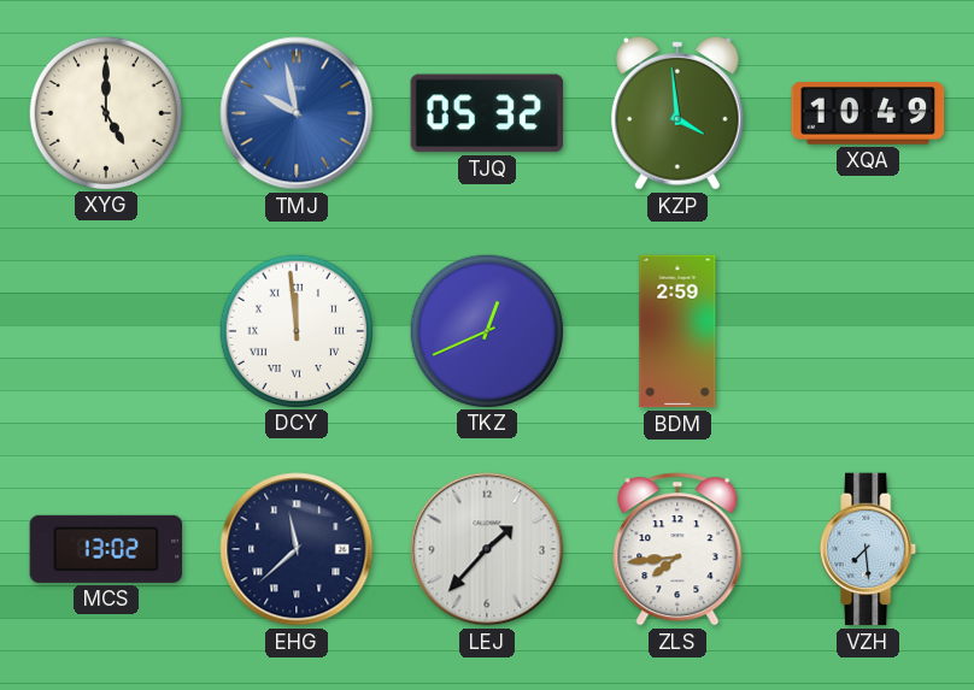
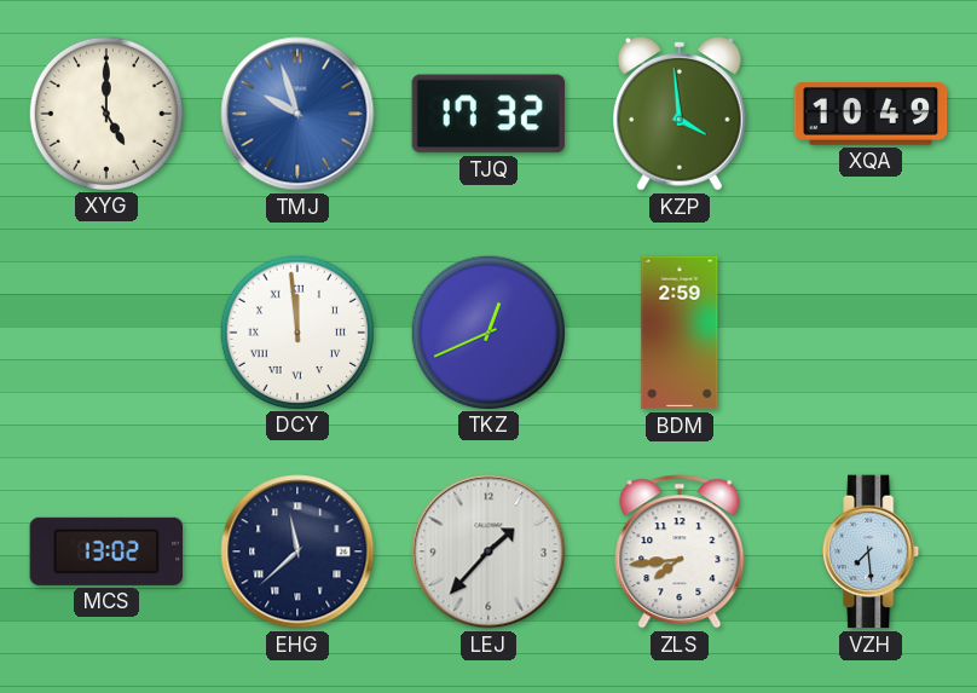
TMJ: 9:58 -> 9:57
TJQ: 05:32 -> 17:32
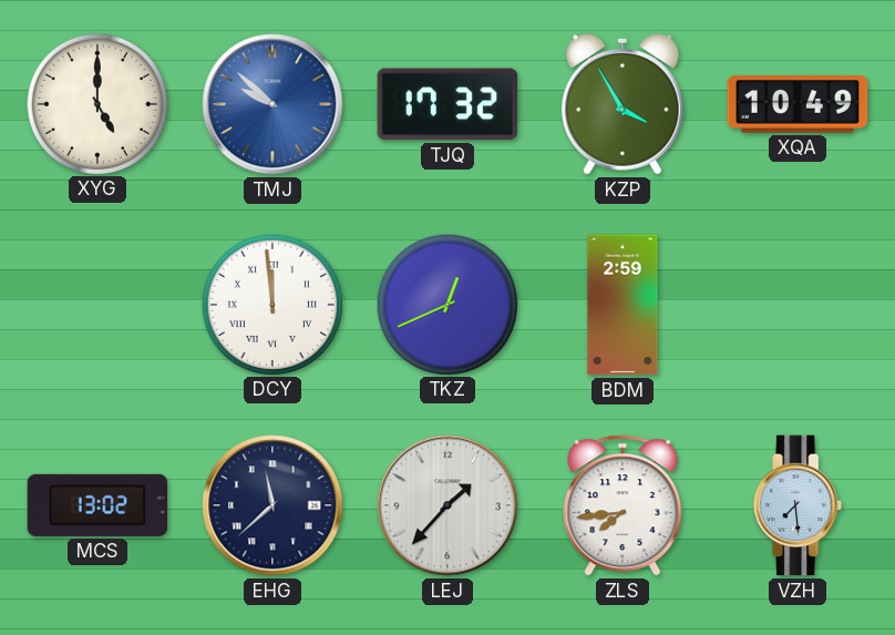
TMJ: 9:57 -> 9:52
KZP: 3:59 -> 3:55
